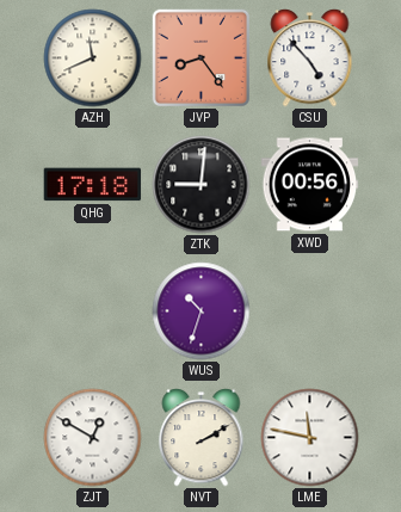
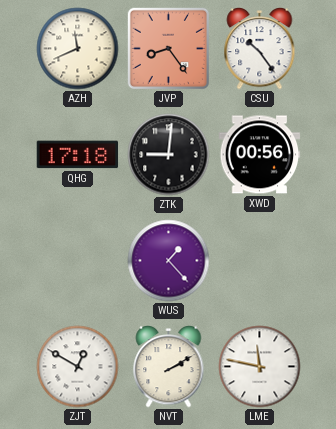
CSU: 4:53 -> 10:24
WUS: 10:33 -> 1:23
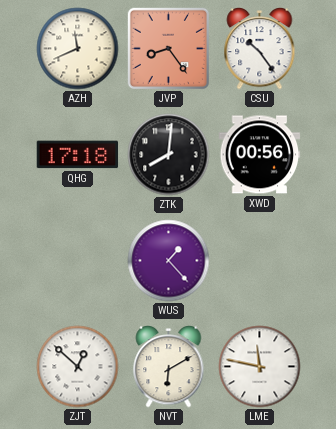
ZTK: 9:01 -> 8:01
ZJT: 12:50 -> 12:52
NVT: 2:10 -> 6:10
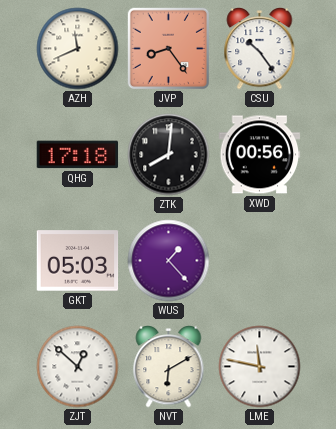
GKT: none -> 05:03
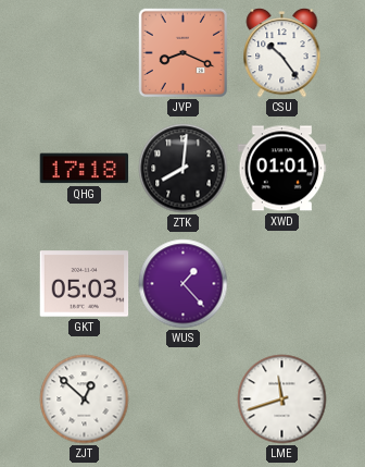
AZH: 11:41 -> none
JVP: 8:24 -> 8:19
XWD: 00:56 -> 01:01
NVT: 6:10 -> none
LME: 11:47 -> 11:42
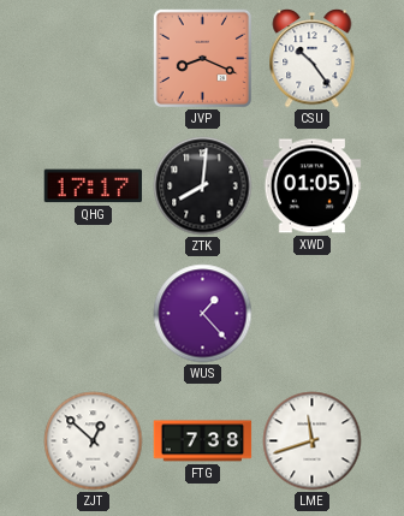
QHG: 17:18 -> 17:17
XWD: 01:01 -> 01:05
GKT: 05:03 -> none
FTG: none -> 7:38
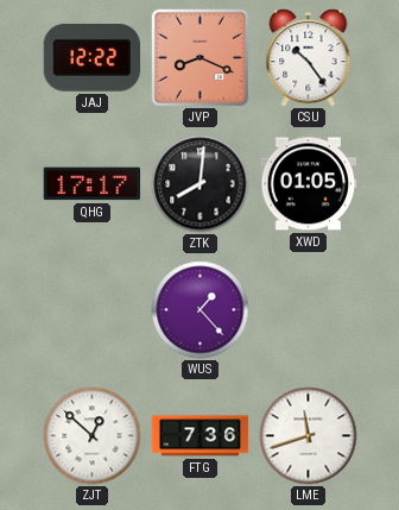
JAJ: none -> 12:22
FTG: 7:38 -> 7:36
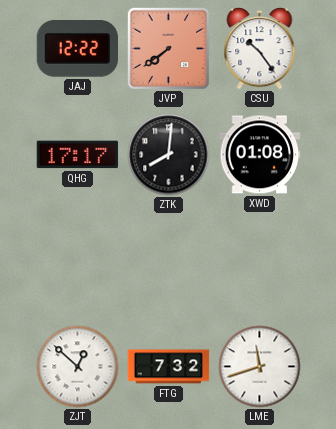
JVP: 8:19 -> 7:39
XWD: 01:05 -> 01:08
WUS: 1:23 -> none
FTG: 7:36 -> 7:32
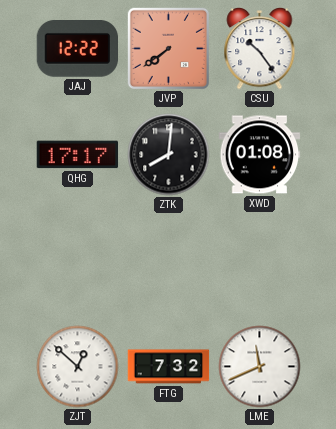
LME: 11:42 -> 11:41
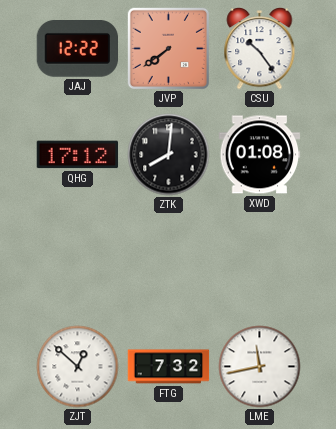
QHG: 17:17 -> 17:12
LME: 11:41 -> 11:43
